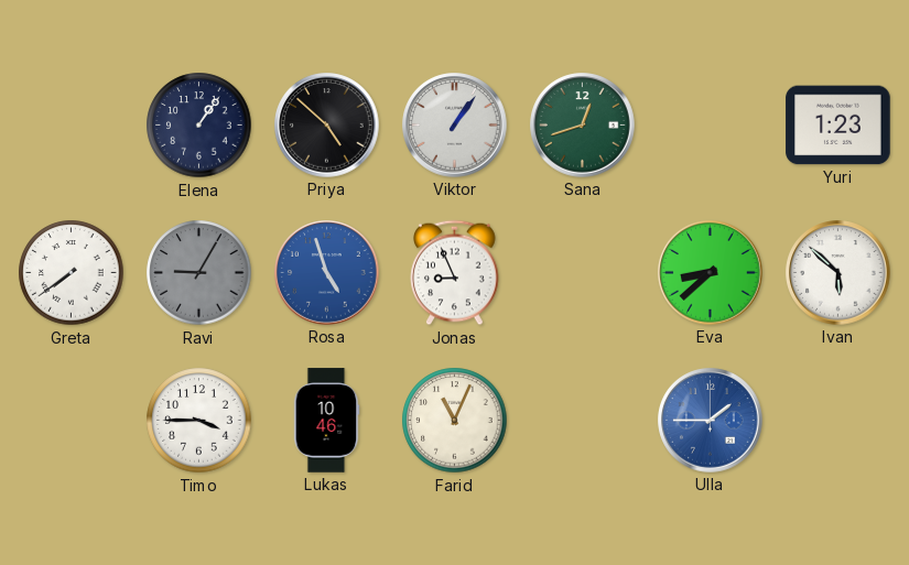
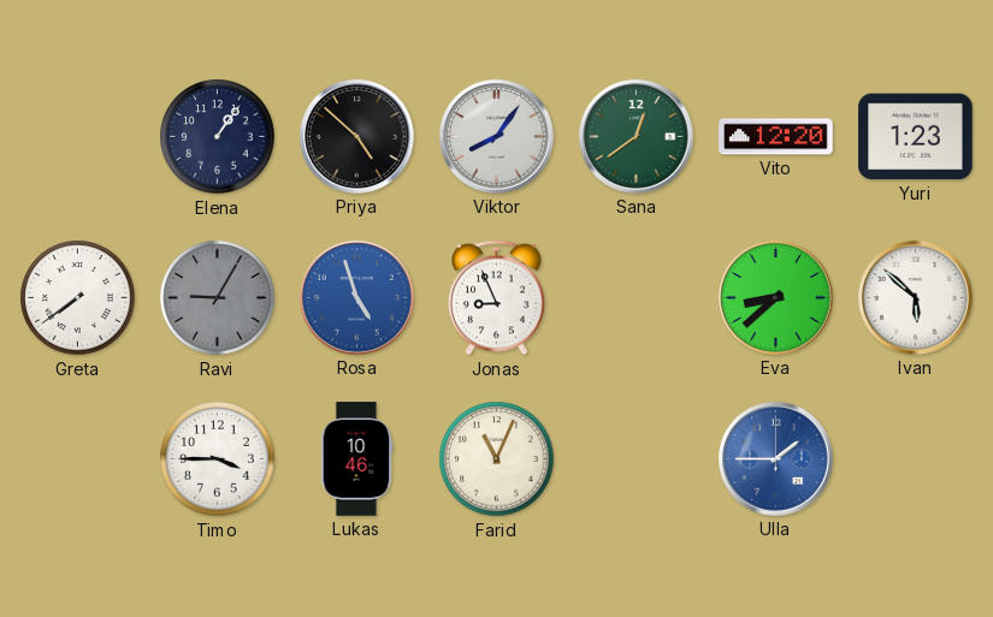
Viktor: 1:06 -> 8:06
Sana: 12:42 -> 12:39
Vito: none -> 12:20
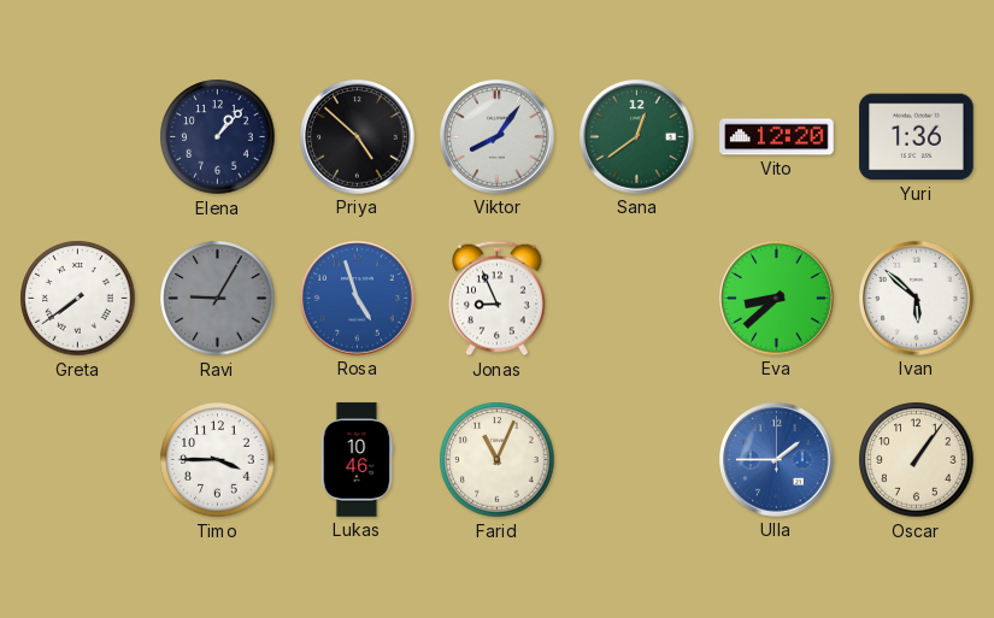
Elena: 1:06 -> 1:07
Yuri: 1:23 -> 1:36
Oscar: none -> 1:06
